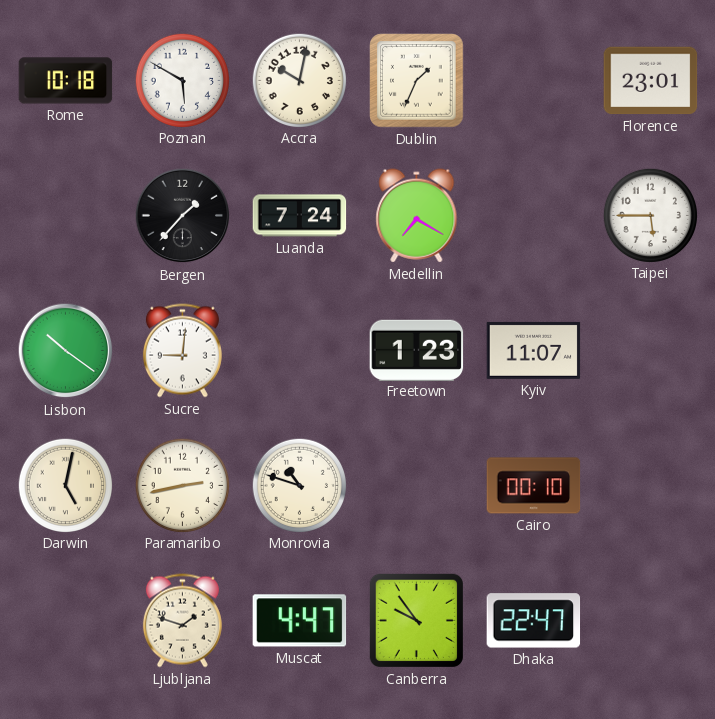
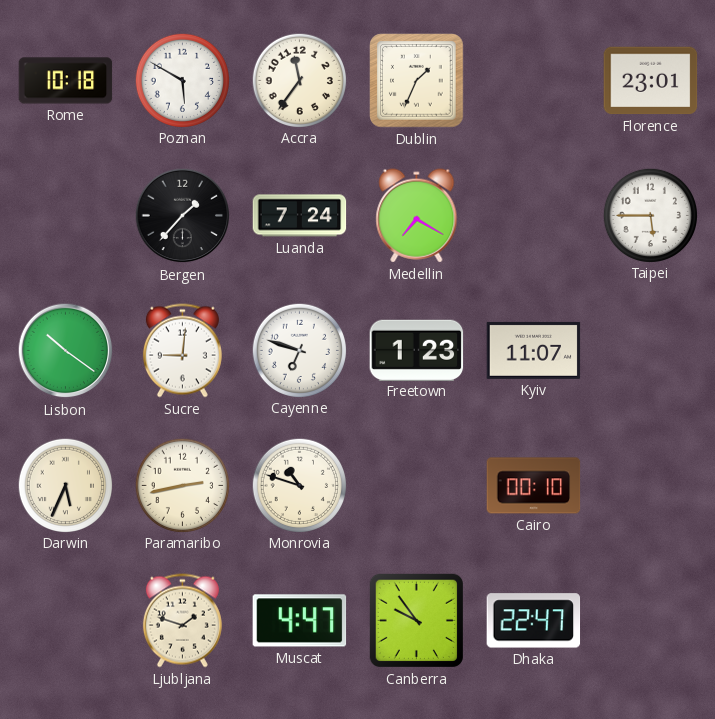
Accra: 10:02 -> 11:36
Cayenne: none -> 6:48
Darwin: 5:02 -> 5:34
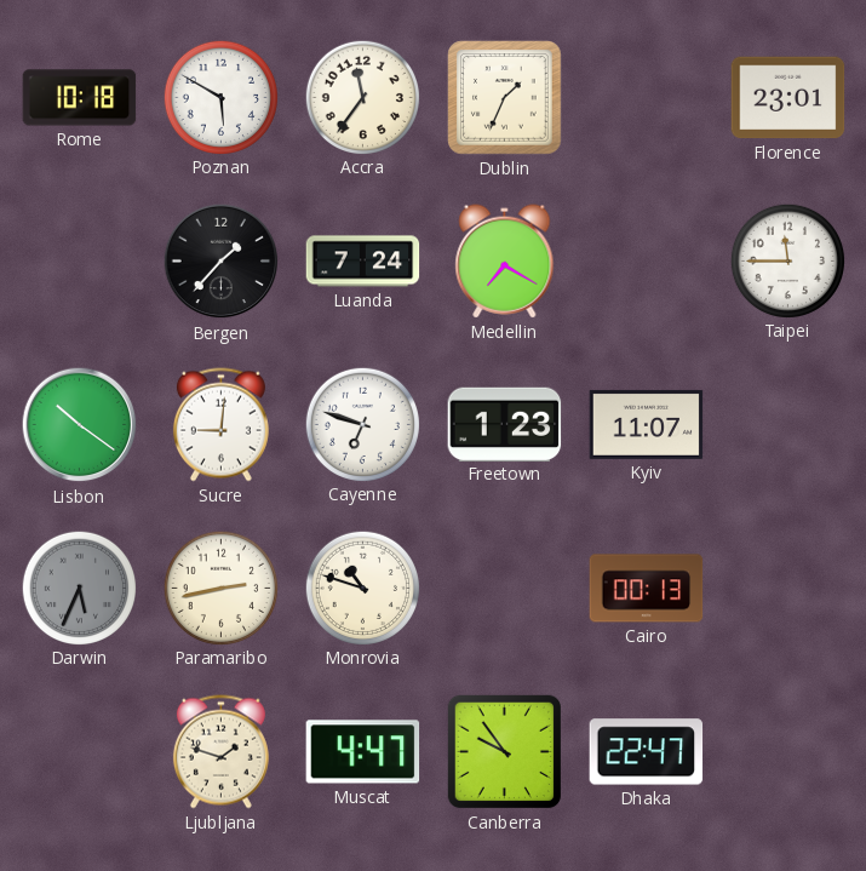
Taipei: 5:45 -> 11:45
Darwin dial: cream -> grey
Cairo: 00:10 -> 00:13
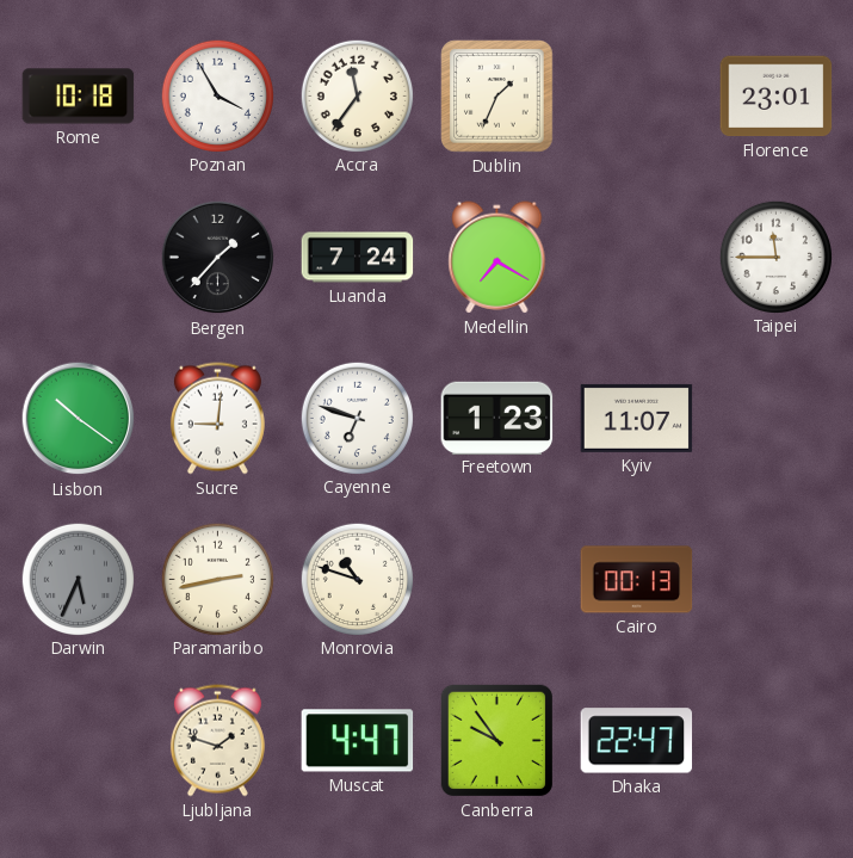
Poznan: 5:50 -> 3:55
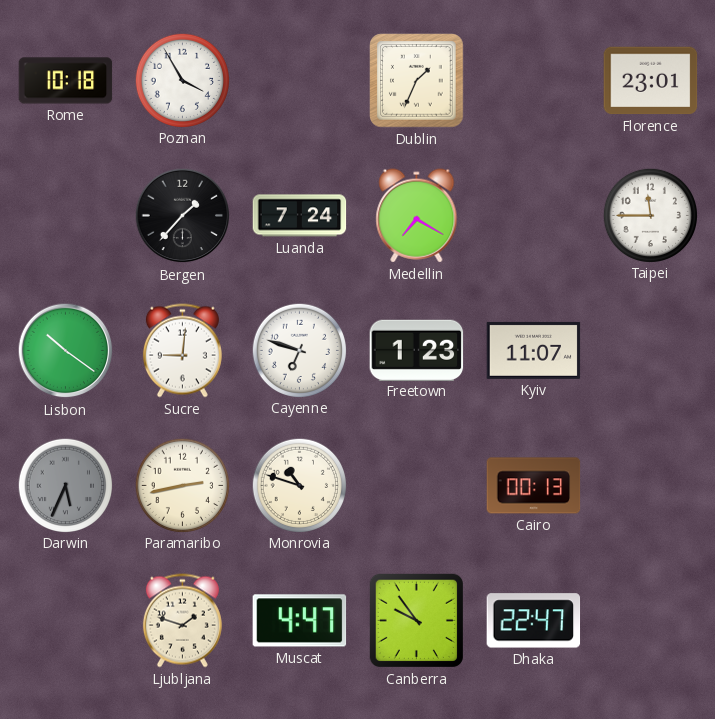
Accra: 11:36 -> none
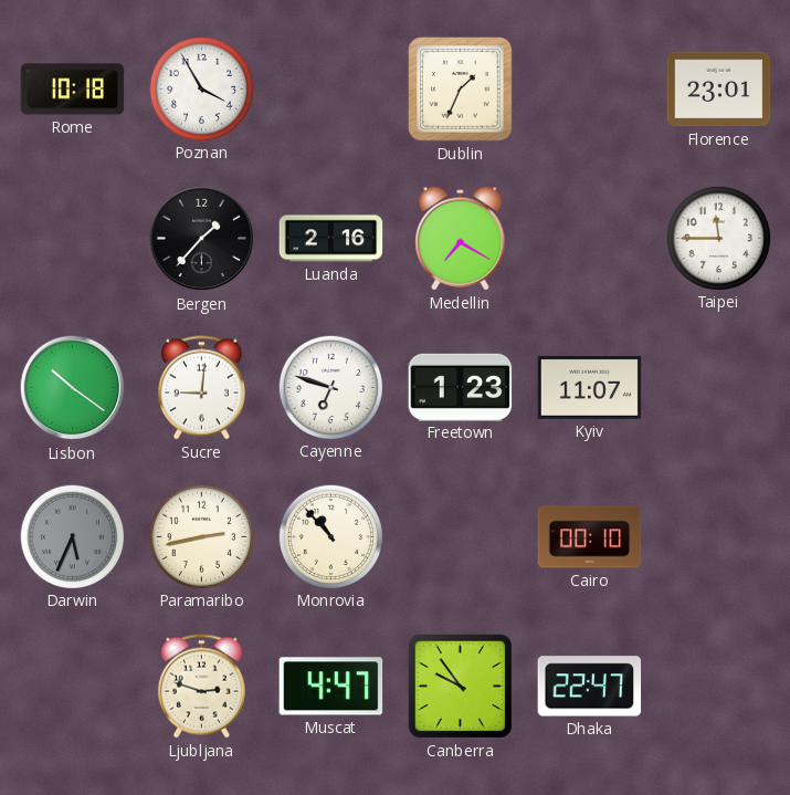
Luanda: 7:24 -> 2:16
Monrovia: 10:48 -> 10:53
Cairo: 00:13 -> 00:10
Ljubljana: 1:48 -> 2:48
